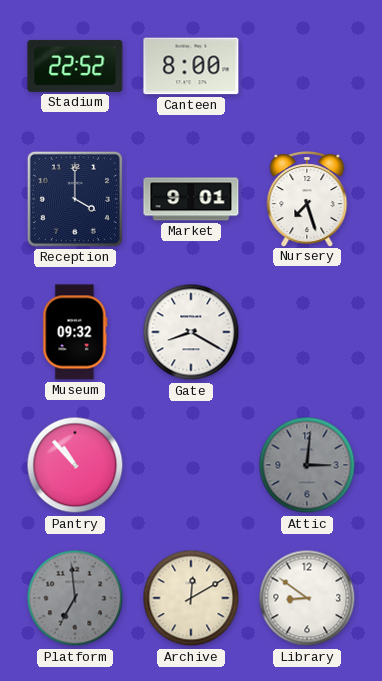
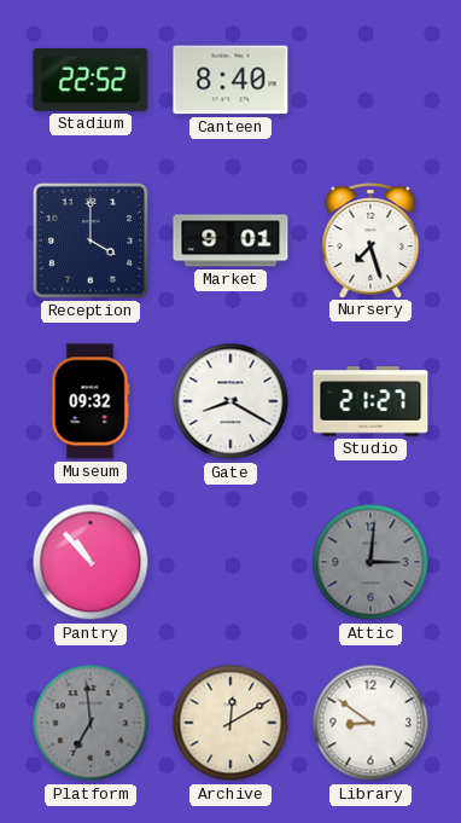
Canteen: 8:00 -> 8:40
Studio: none -> 21:27
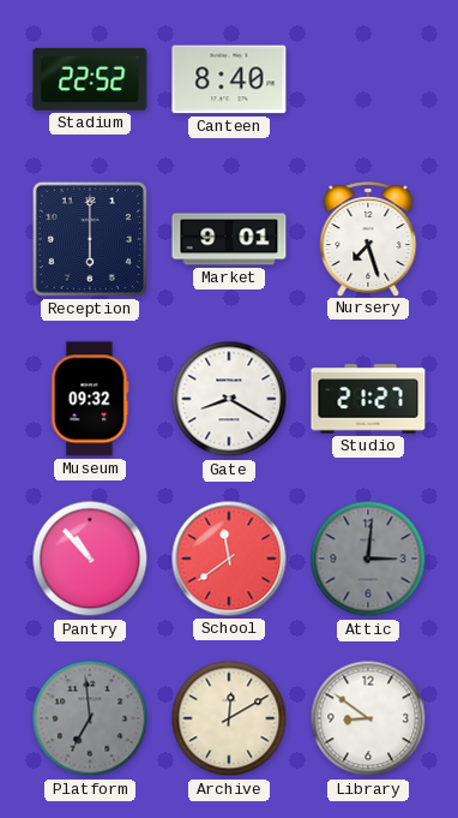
Reception: 4:00 -> 6:00
School: none -> 11:39
